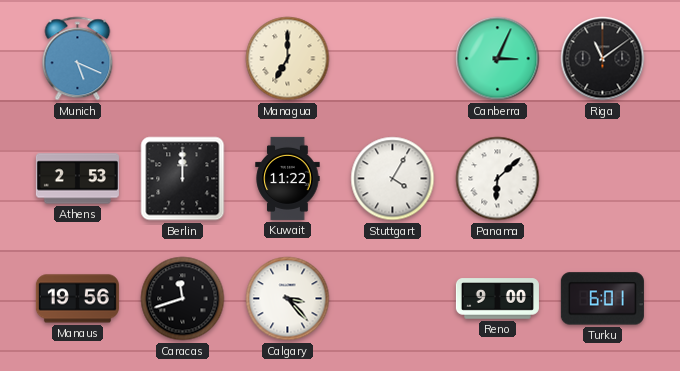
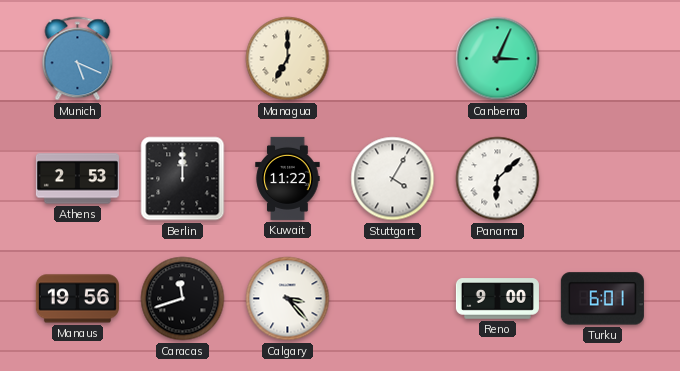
Riga: 11:09 -> none
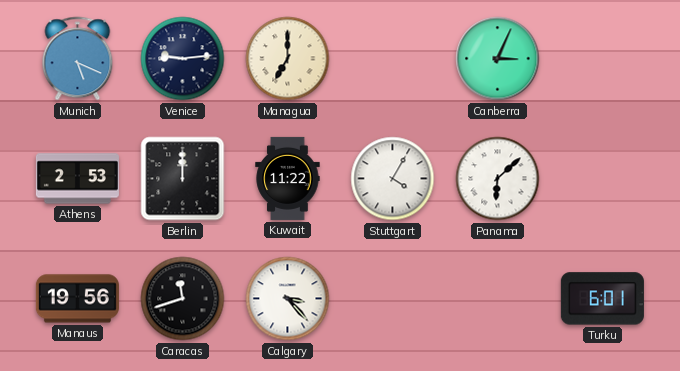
Venice: none -> 9:14
Reno: 9:00 -> none
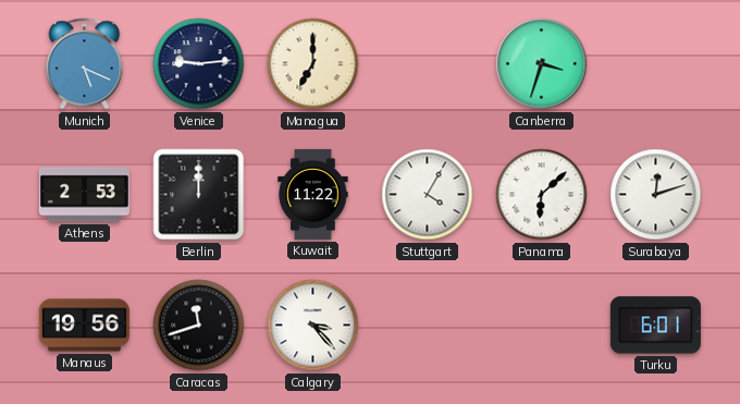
Canberra: 3:04 -> 3:33
Surabaya: none -> 12:12
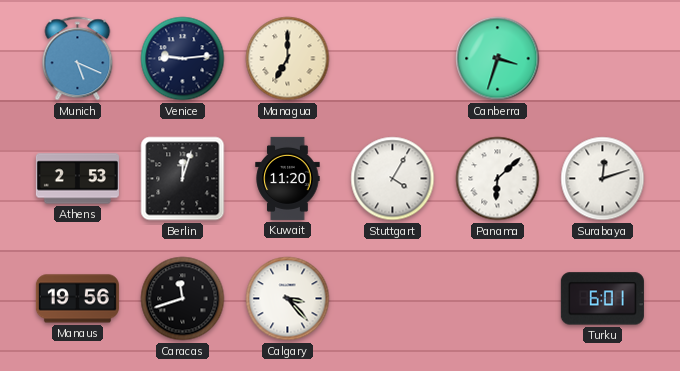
Berlin: 12:00 -> 12:03
Kuwait: 11:22 -> 11:20
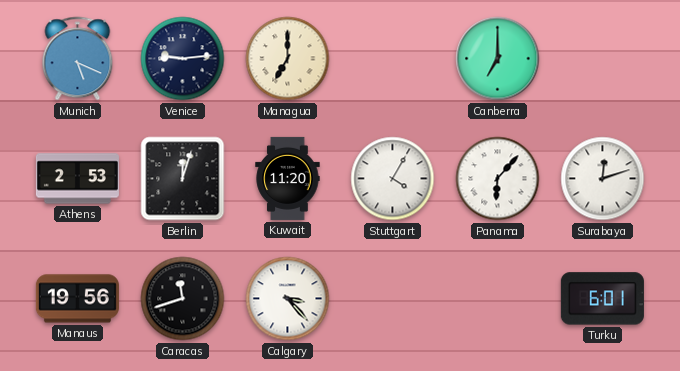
Canberra: 3:33 -> 7:00
Panama: 6:08 -> 6:07
